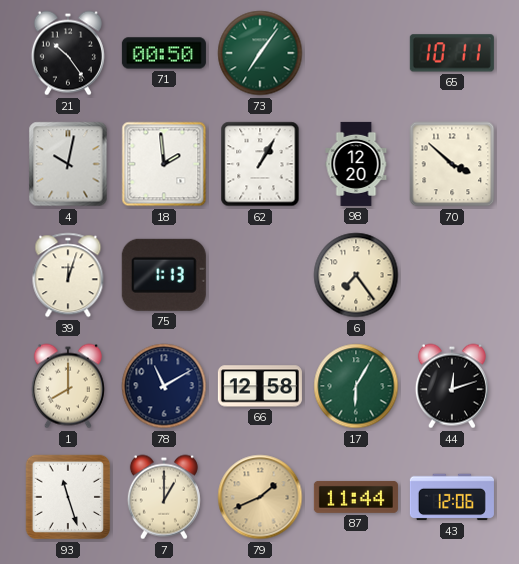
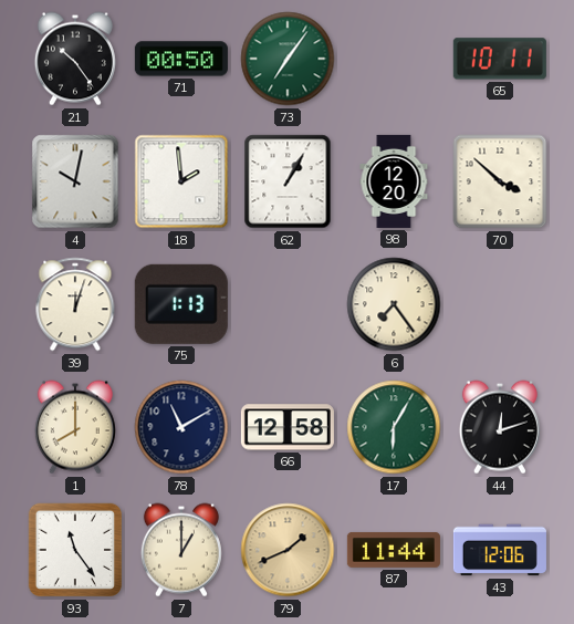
93: 11:27 -> 11:24
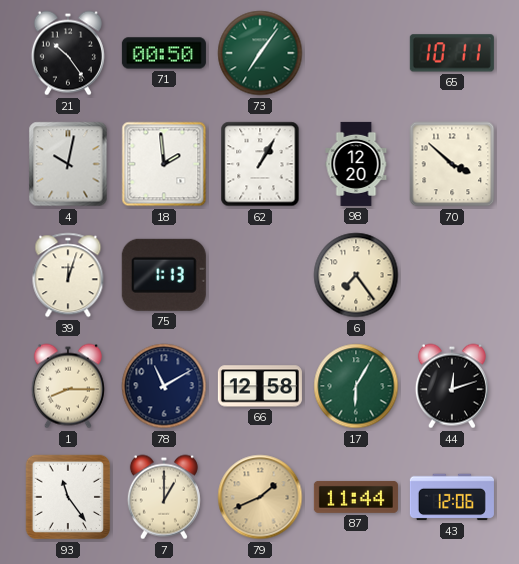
1: 8:00 -> 8:15
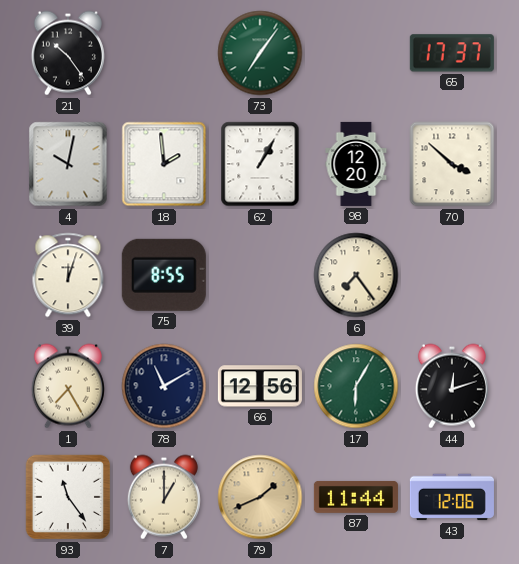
71: 00:50 -> none
65: 10:11 -> 17:37
75: 1:13 -> 8:55
1: 8:15 -> 7:25
66: 12:58 -> 12:56
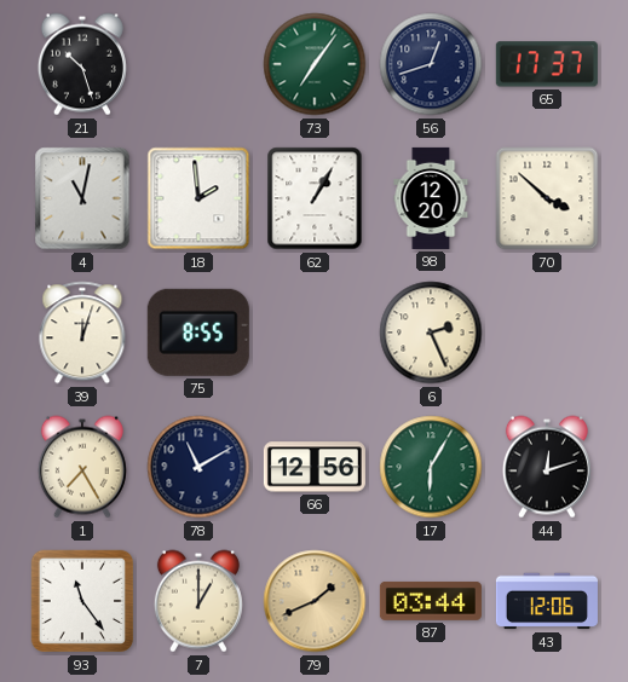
21: 10:24 -> 10:27
56: none -> 12:42
4: 10:02 -> 11:02
6: 7:24 -> 2:26
87: 11:44 -> 03:44
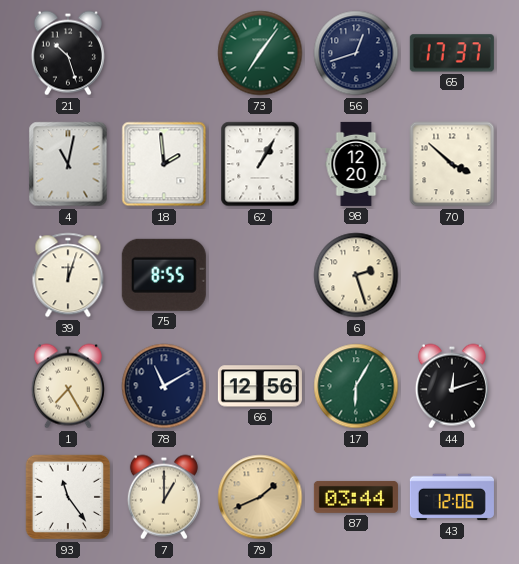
6: 2:26 -> 2:27
